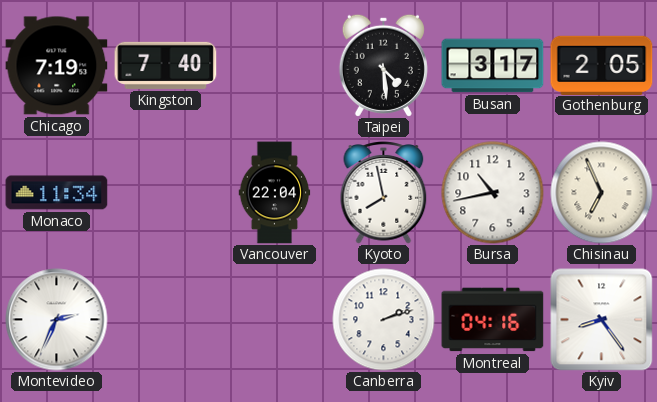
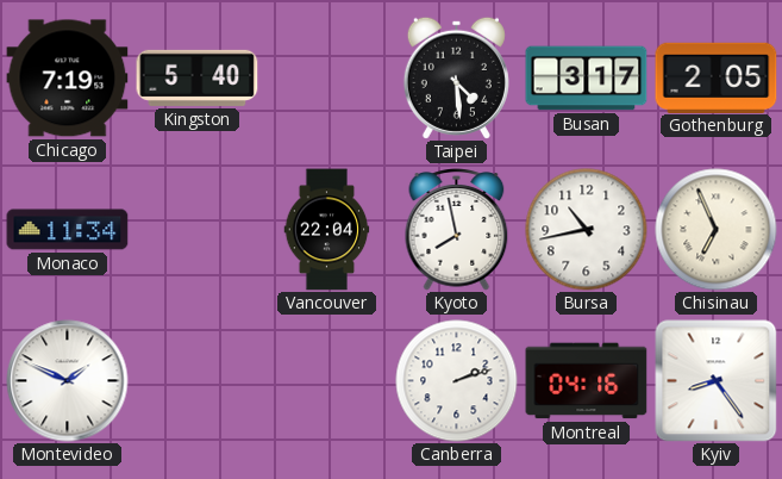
Kingston: 7:40 -> 5:40
Montevideo: 2:34 -> 1:49
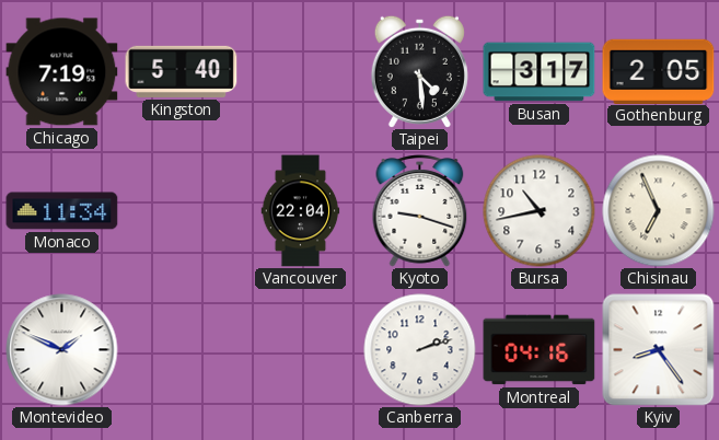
Kyoto: 7:58 -> 9:18
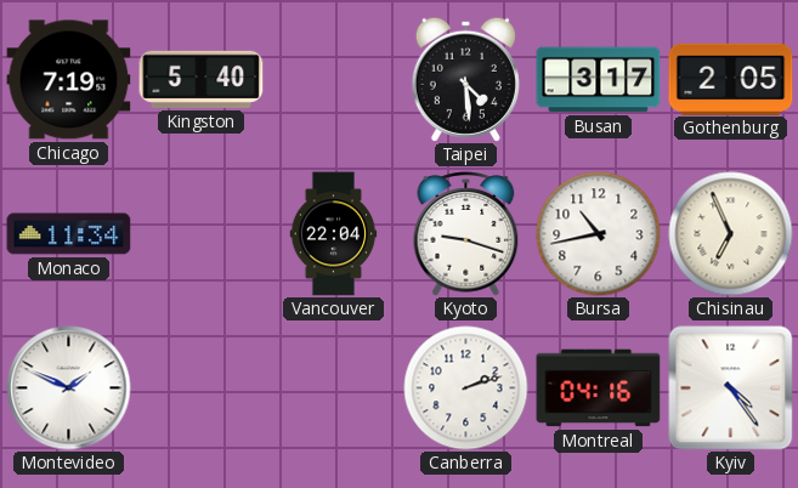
Kyiv: 8:24 -> 4:24
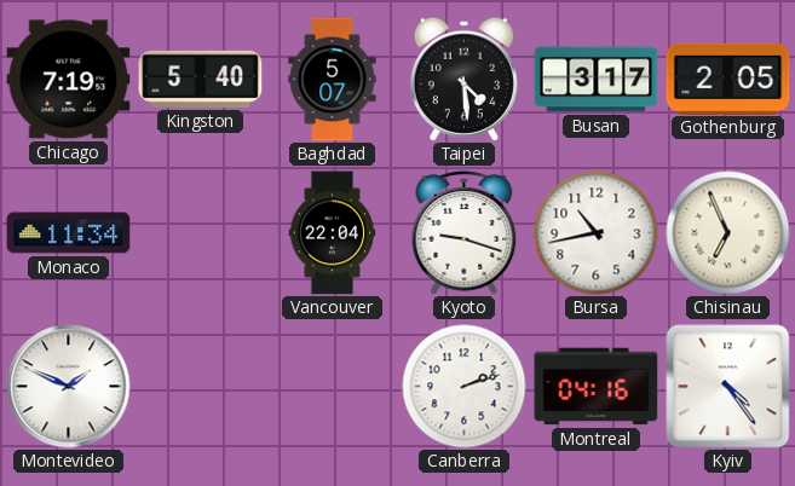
Baghdad: none -> 5:07
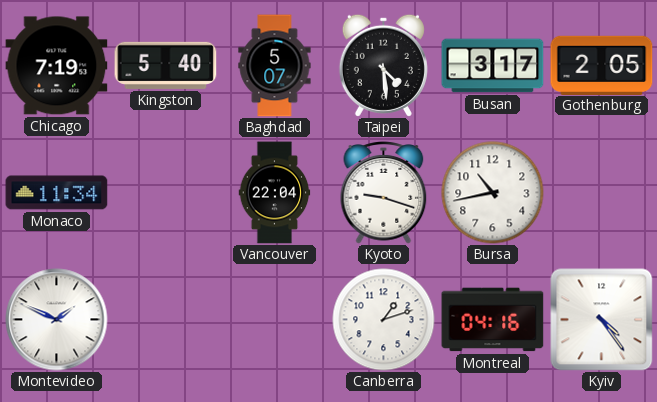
Chisinau: 6:56 -> none
Canberra: 2:12 -> 1:12
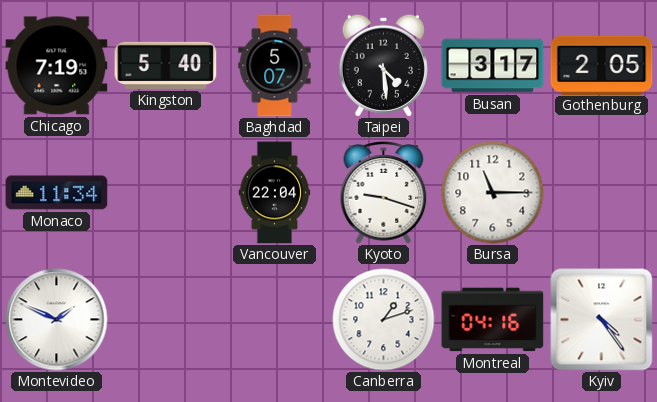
Bursa: 10:43 -> 11:15
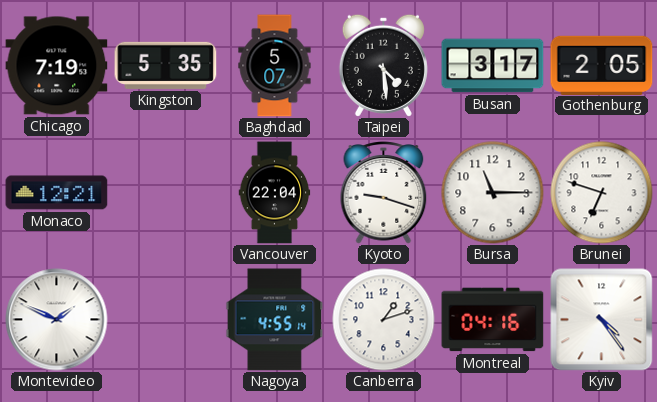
Kingston: 5:40 -> 5:35
Monaco: 11:34 -> 12:21
Brunei: none -> 6:48
Nagoya: none -> 4:55
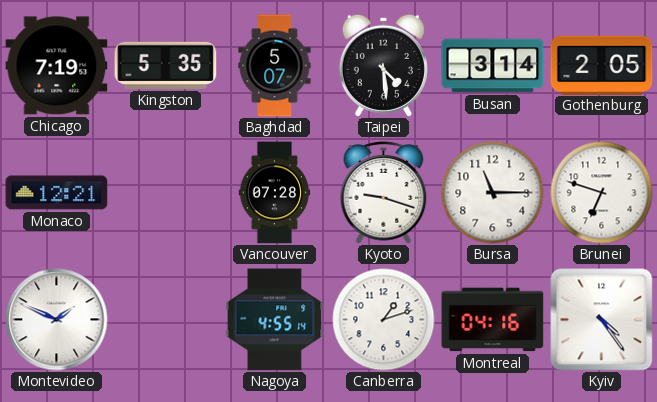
Busan: 3:17 -> 3:14
Vancouver: 22:04 -> 07:28
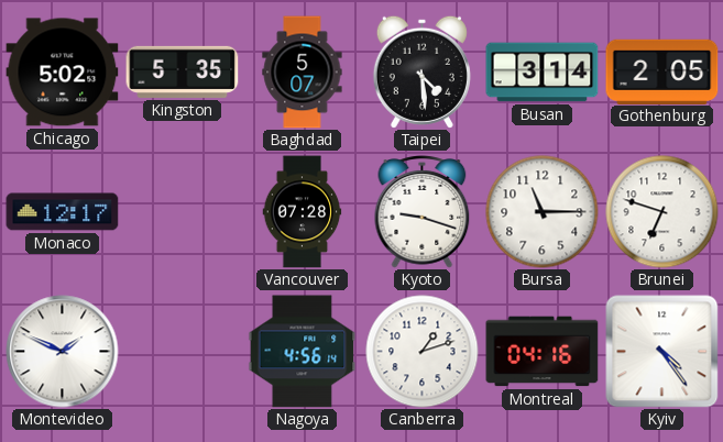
Chicago: 7:19 -> 5:02
Monaco: 12:21 -> 12:17
Nagoya: 4:55 -> 4:56
